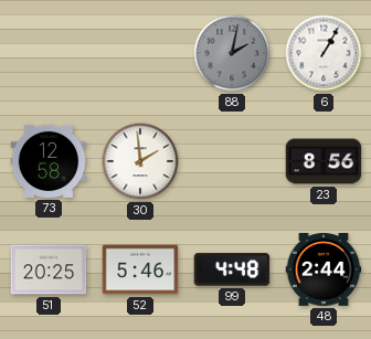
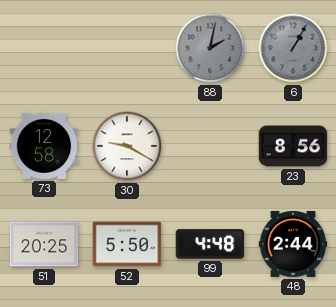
6 dial: white -> grey
30: 1:59 -> 9:20
52: 5:46 -> 5:50
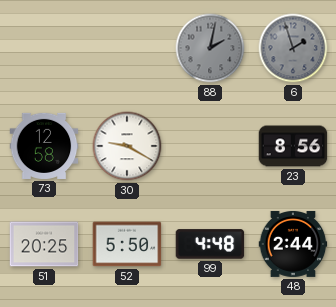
6: 1:05 -> 1:57
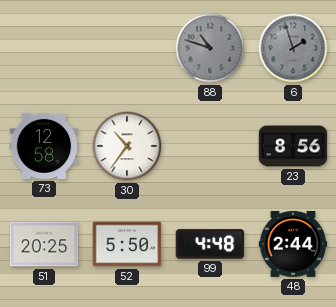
88: 2:02 -> 10:48
30: 9:20 -> 10:36
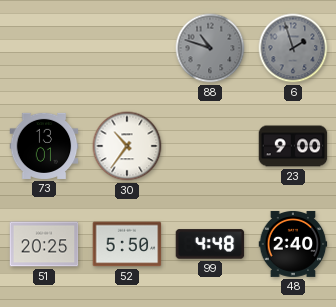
73: 12:58 -> 13:01
23: 8:56 -> 9:00
48: 2:44 -> 2:40
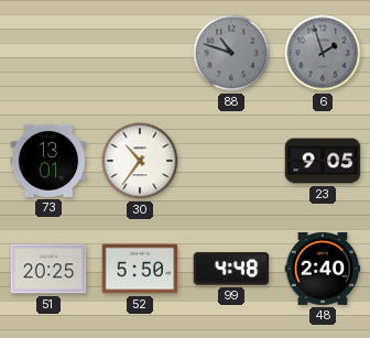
23: 9:00 -> 9:05
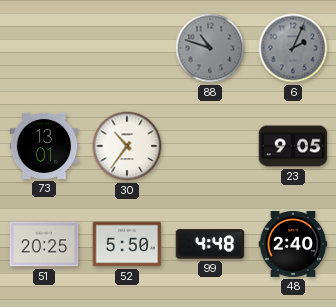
6: 1:57 -> 2:04
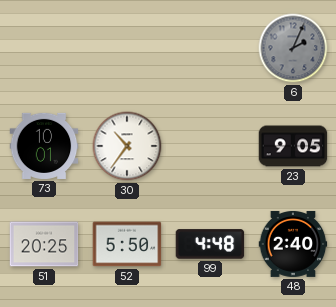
88: 10:48 -> none
73: 13:01 -> 10:01
